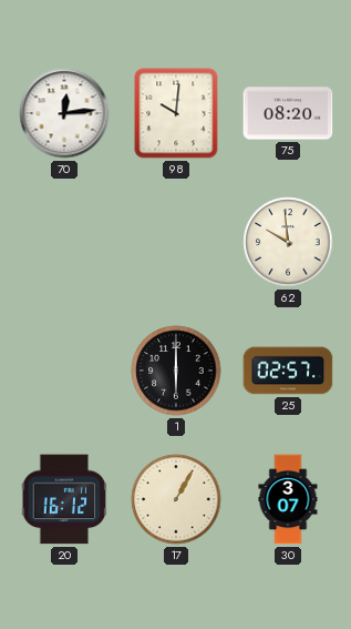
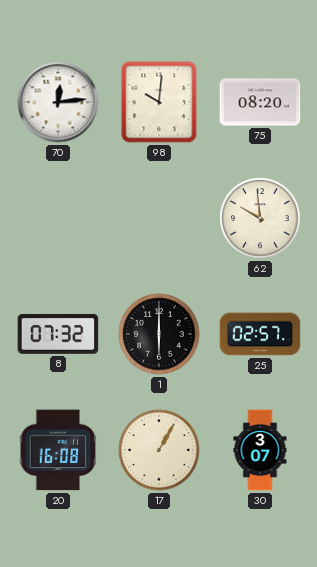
8: none -> 07:32
20: 16:12 -> 16:08
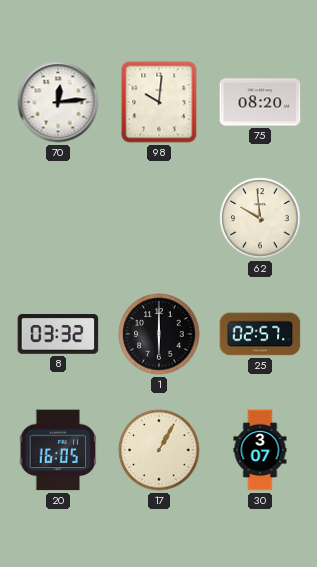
8: 07:32 -> 03:32
20: 16:08 -> 16:05
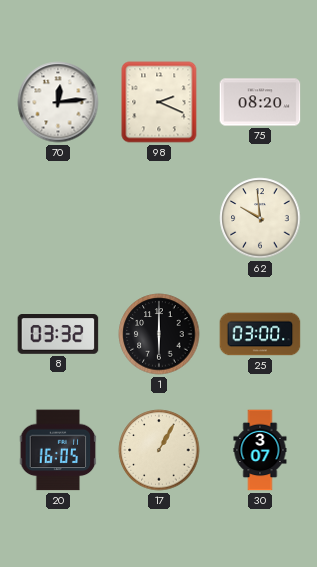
98: 10:01 -> 2:19
25: 02:57 -> 03:00
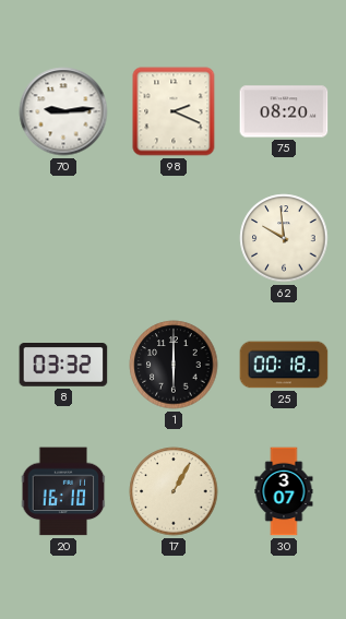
70: 12:14 -> 9:14
25: 03:00 -> 00:18
20: 16:05 -> 16:10
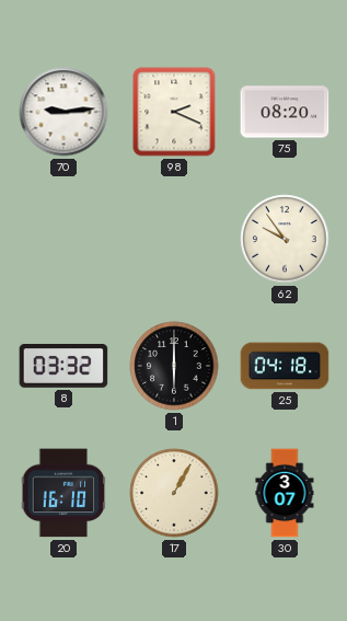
62: 9:59 -> 9:54
25: 00:18 -> 04:18
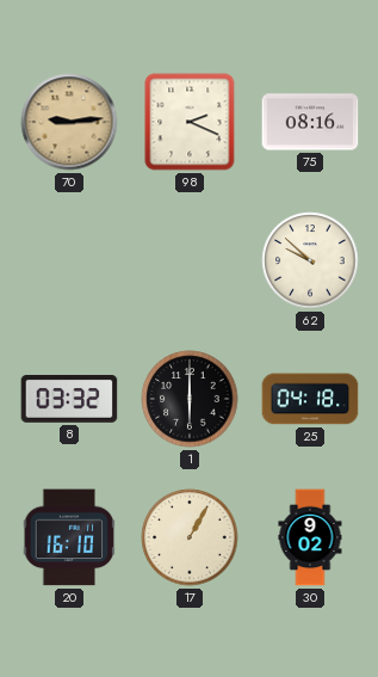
70 dial: white -> champagne
75: 08:20 -> 08:16
62: 9:54 -> 9:52
30: 3:07 -> 9:02
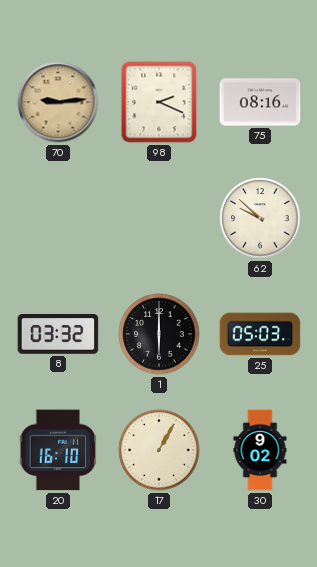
25: 04:18 -> 05:03
